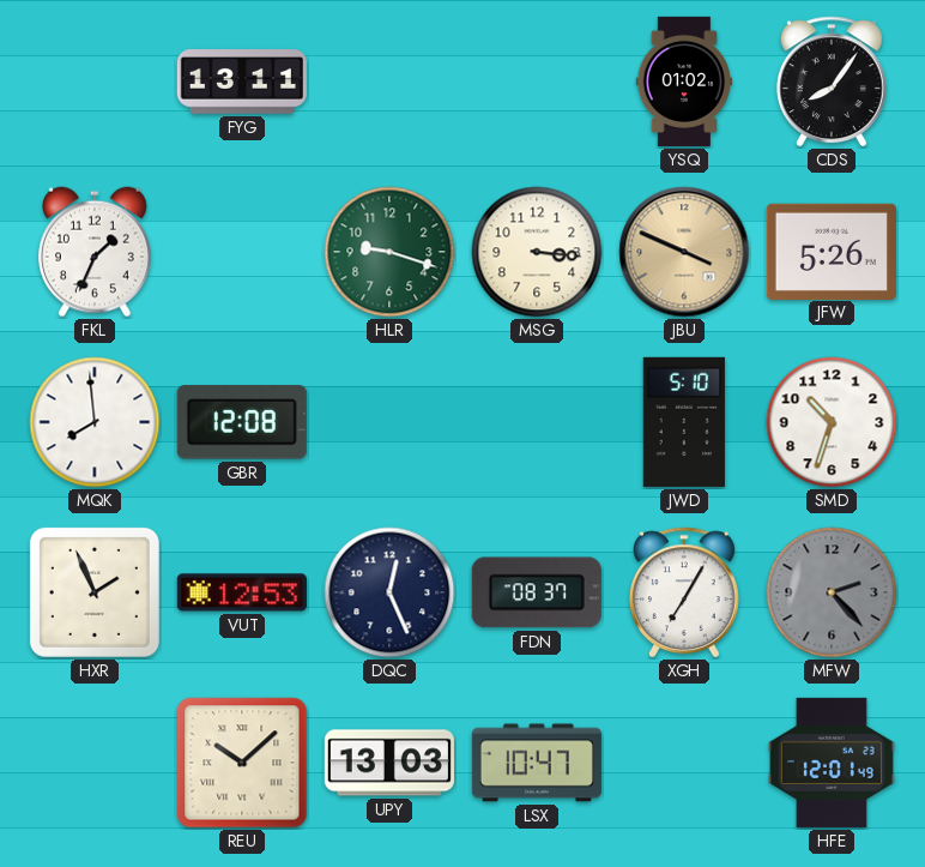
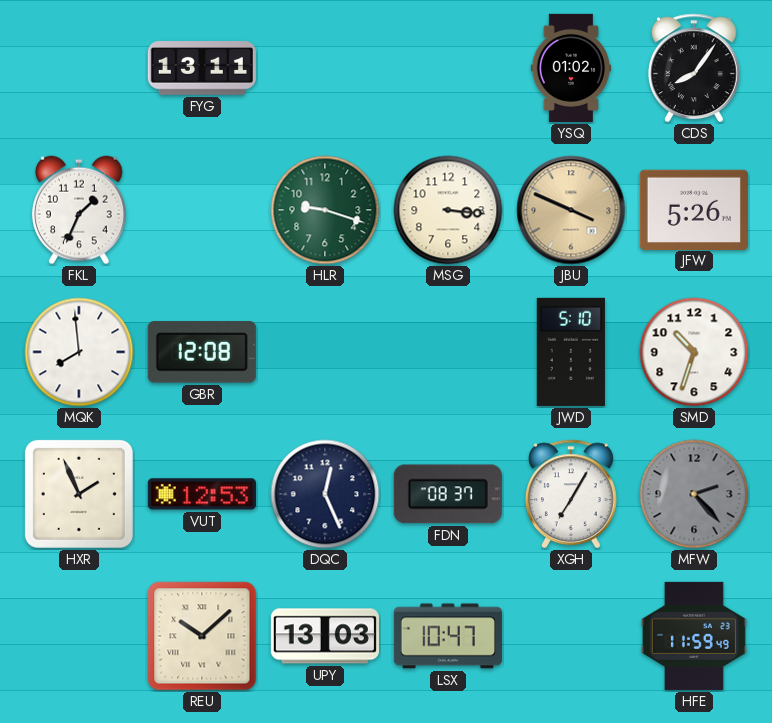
HFE: 12:01 -> 11:59
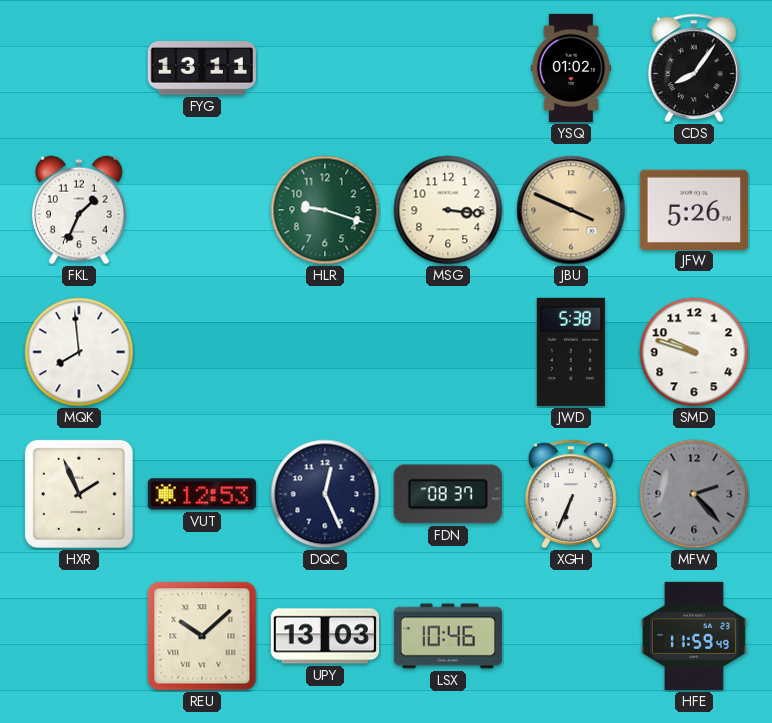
GBR: 12:08 -> none
JWD: 5:10 -> 5:38
SMD: 10:33 -> 9:48
XGH: 7:05 -> 6:34
LSX: 10:47 -> 10:46
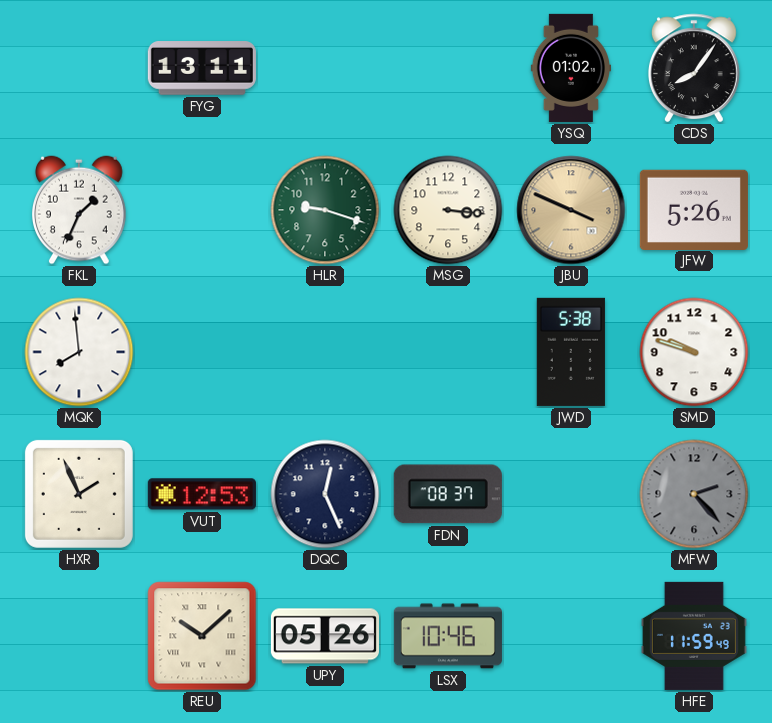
XGH: 6:34 -> none
UPY: 13:03 -> 05:26
